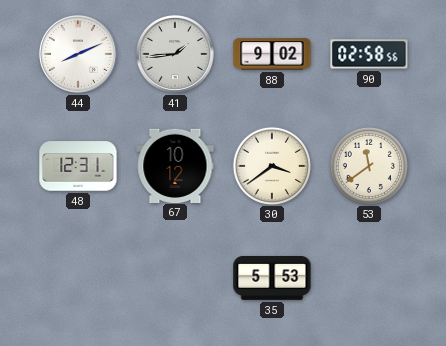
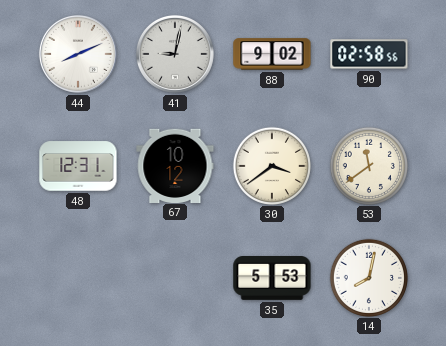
41: 1:44 -> 9:02
14: none -> 8:02
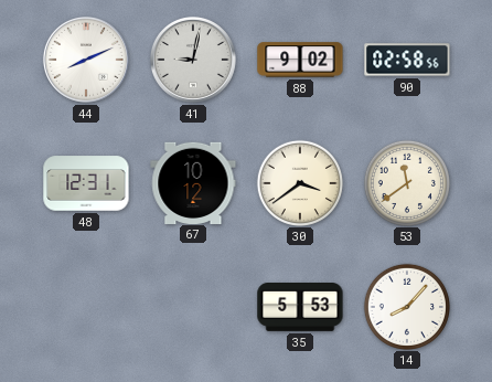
14: 8:02 -> 8:07
